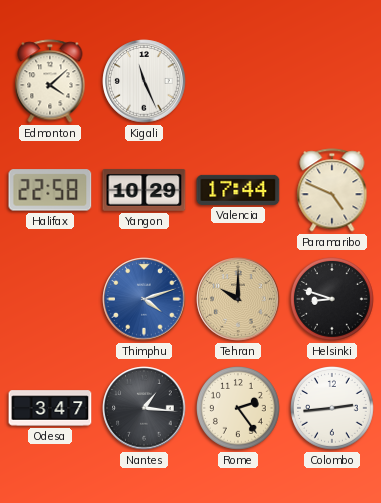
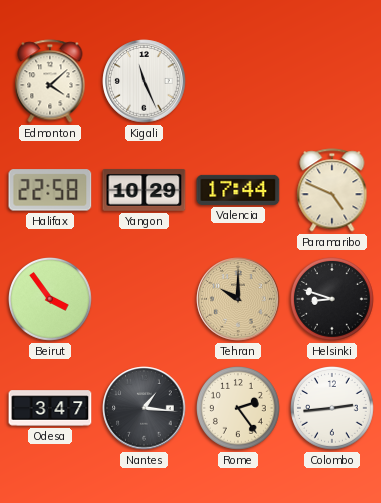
Beirut: none -> 3:54
Thimphu: 4:12 -> none
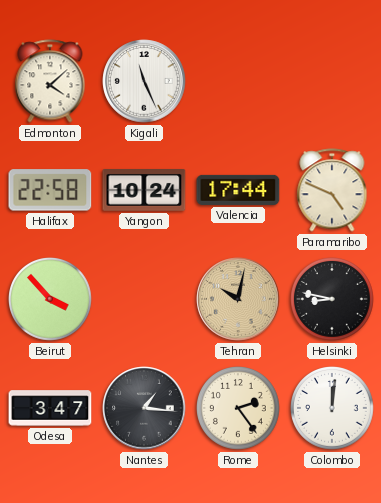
Yangon: 10:29 -> 10:24
Beirut: 3:54 -> 3:53
Tehran: 10:00 -> 10:02
Helsinki: 8:48 -> 8:47
Colombo: 2:44 -> 12:01
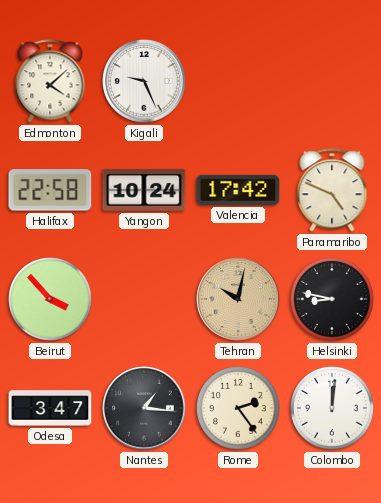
Kigali: 11:26 -> 9:26
Valencia: 17:44 -> 17:42
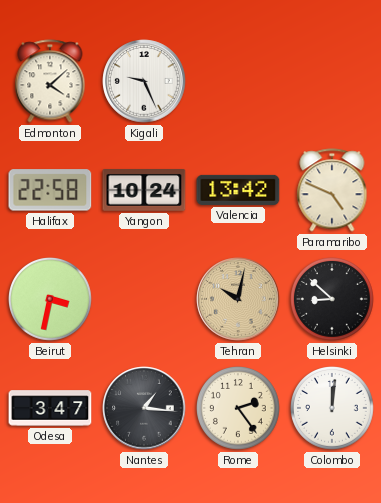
Valencia: 17:42 -> 13:42
Beirut: 3:53 -> 3:32
Helsinki: 8:47 -> 8:52
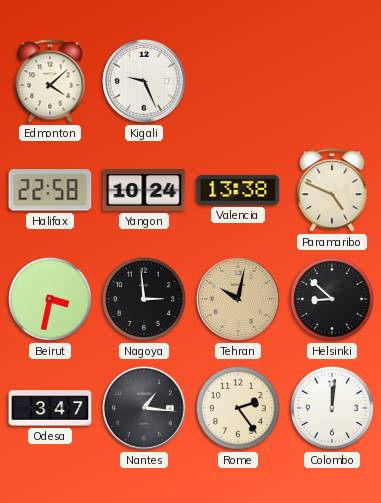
Valencia: 13:42 -> 13:38
Nagoya: none -> 2:59
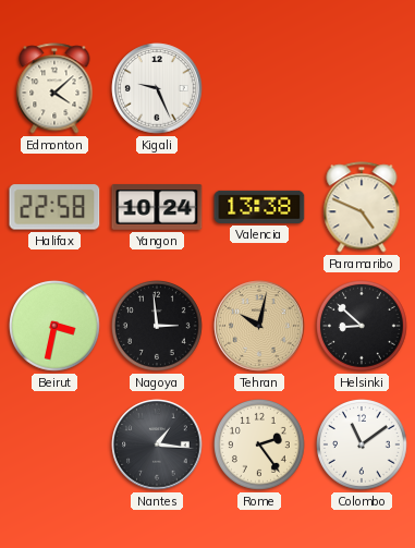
Odesa: 3:47 -> none
Colombo: 12:01 -> 11:09
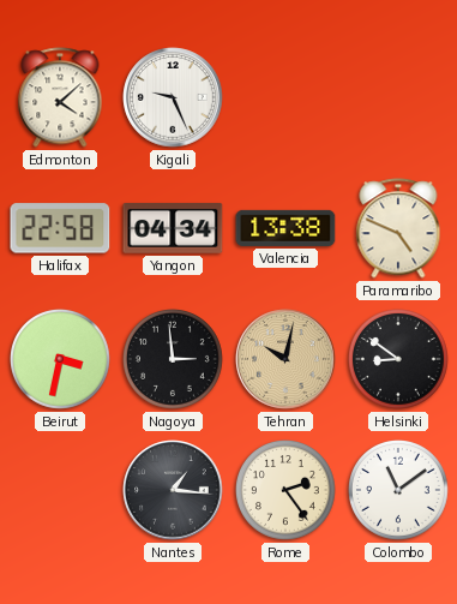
Yangon: 10:24 -> 04:34
Helsinki: 8:52 -> 8:51
